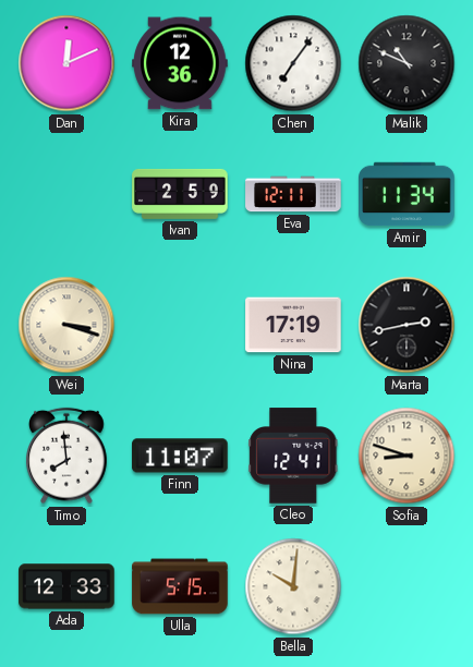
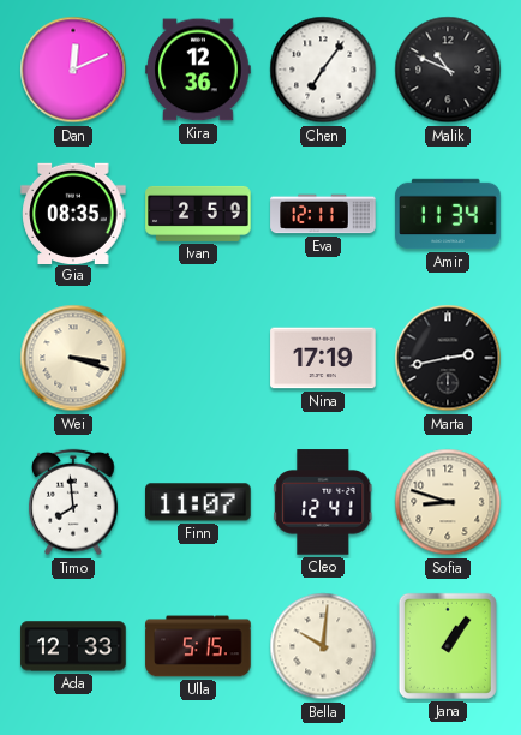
Gia: none -> 08:35
Jana: none -> 1:06
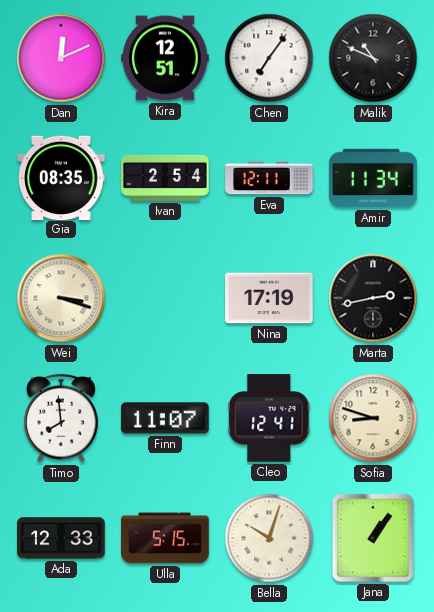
Kira: 12:36 -> 12:51
Ivan: 2:59 -> 2:54
Bella: 10:01 -> 10:03
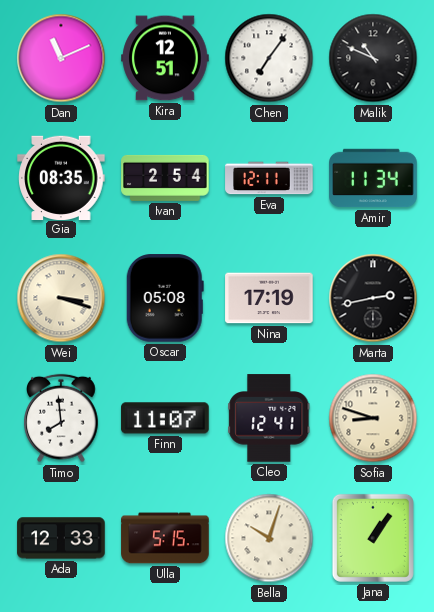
Dan: 12:11 -> 11:11
Oscar: none -> 05:08
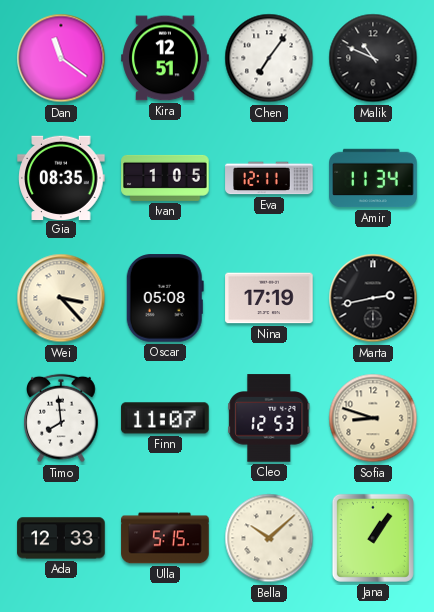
Dan: 11:11 -> 11:21
Ivan: 2:54 -> 1:05
Wei: 3:18 -> 3:23
Cleo: 12:41 -> 12:53
Bella: 10:03 -> 10:08
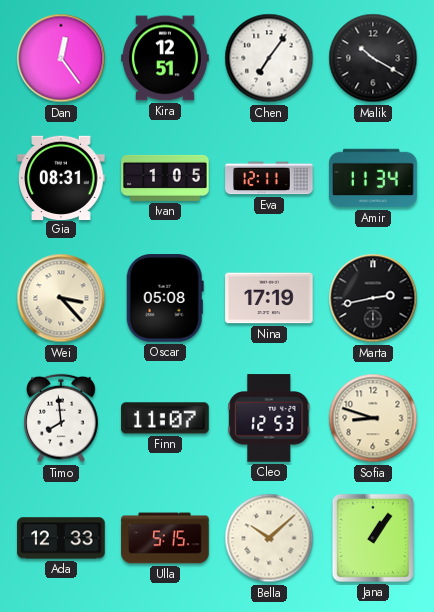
Dan: 11:21 -> 12:24
Malik: 10:49 -> 10:20
Gia: 08:35 -> 08:31
